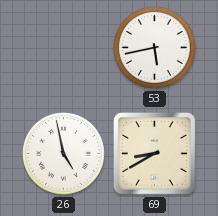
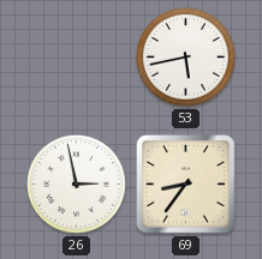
26: 4:58 -> 2:58
69: 8:40 -> 8:36
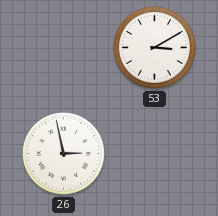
53: 5:43 -> 3:10
69: 8:36 -> none
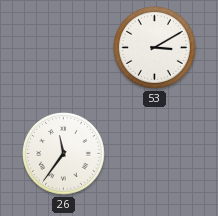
26: 2:58 -> 11:36
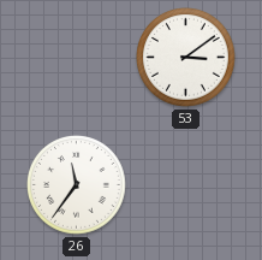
53: 3:10 -> 3:09
